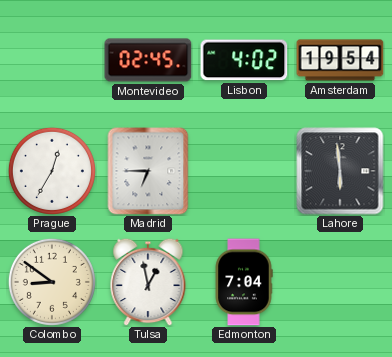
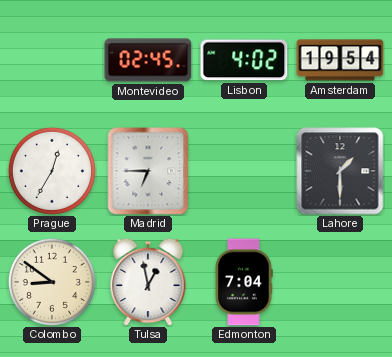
Lahore: 5:59 -> 1:30
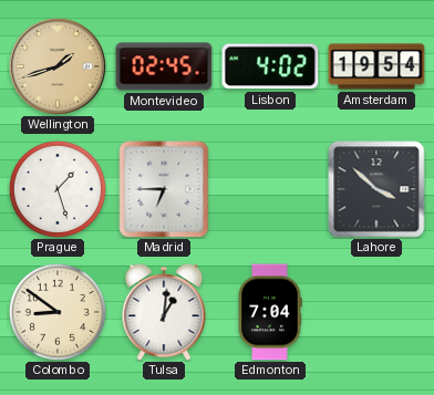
Wellington: none -> 1:42
Prague: 12:35 -> 1:27
Lahore: 1:30 -> 3:52
Tulsa: 12:58 -> 1:01
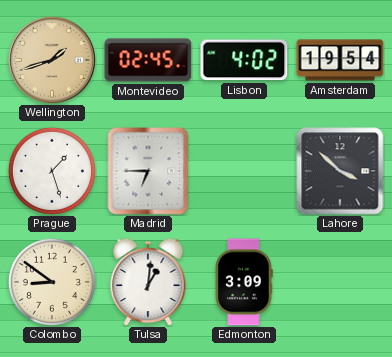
Edmonton: 7:04 -> 3:09
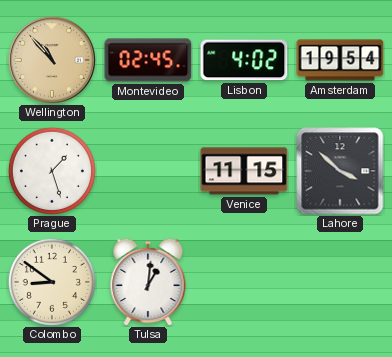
Wellington: 1:42 -> 10:53
Madrid: 6:45 -> none
Venice: none -> 11:15
Edmonton: 3:09 -> none
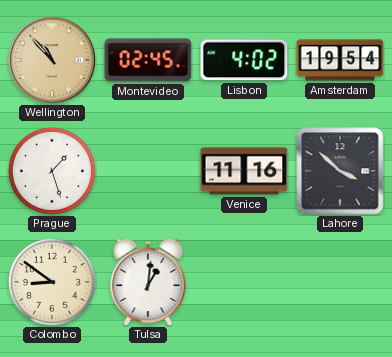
Venice: 11:15 -> 11:16
